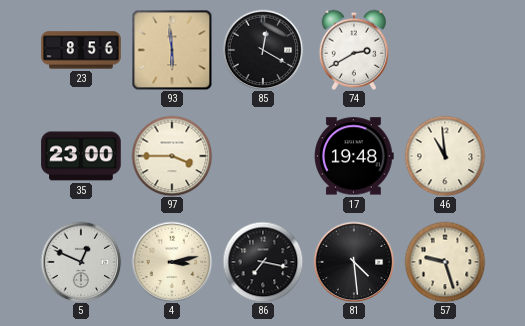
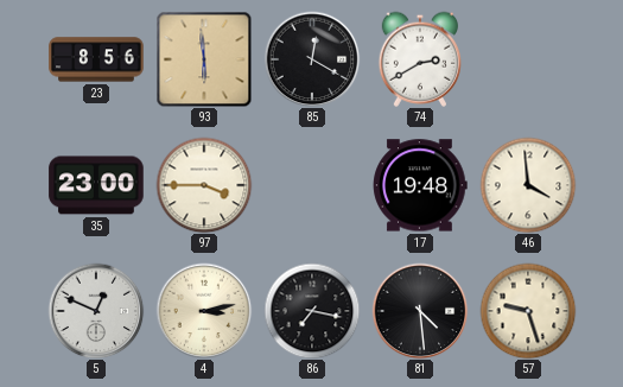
46: 10:59 -> 3:59
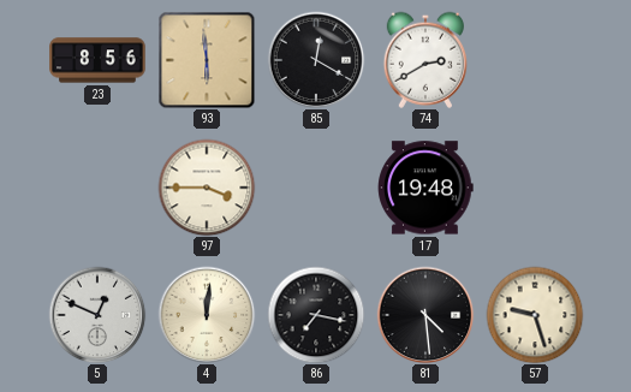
35: 23:00 -> none
46: 3:59 -> none
4: 3:13 -> 12:01
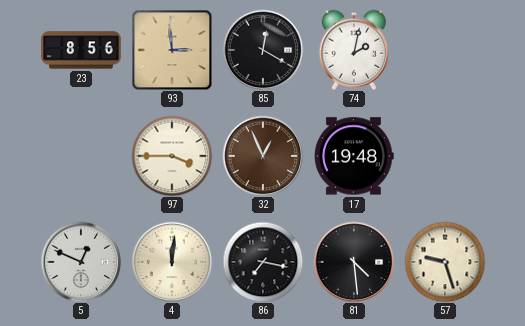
93: 5:59 -> 2:59
74: 2:40 -> 2:02
32: none -> 12:56
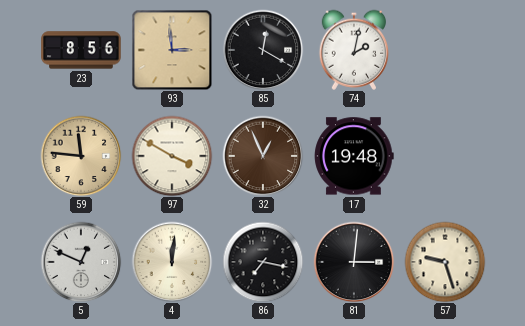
59: none -> 11:46
97: 3:45 -> 3:50
81: 4:29 -> 3:01
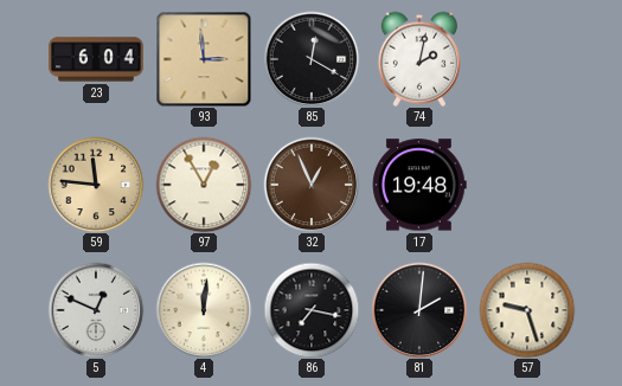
23: 8:56 -> 6:04
97: 3:50 -> 12:55
81: 3:01 -> 2:01
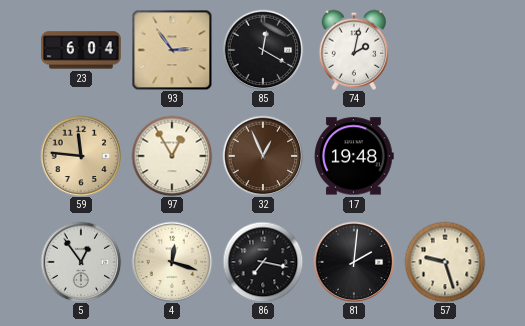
93: 2:59 -> 2:54
5: 12:49 -> 12:54
4: 12:01 -> 12:18
